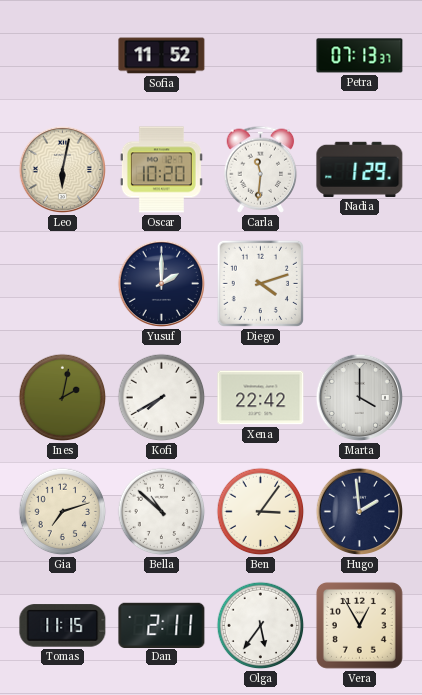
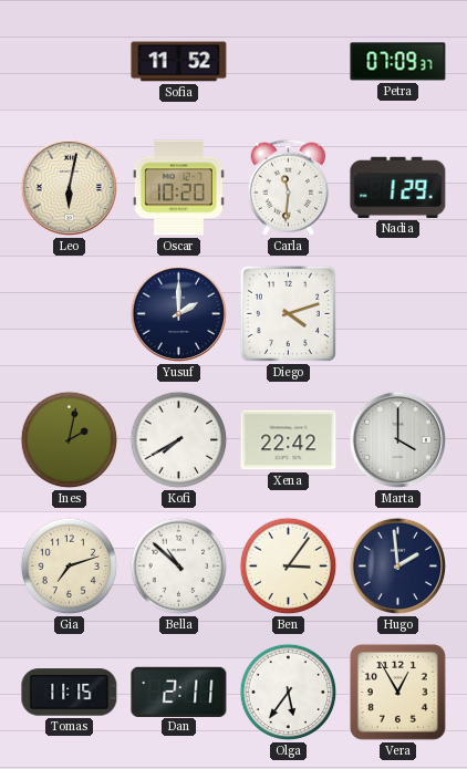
Petra: 07:13 -> 07:09
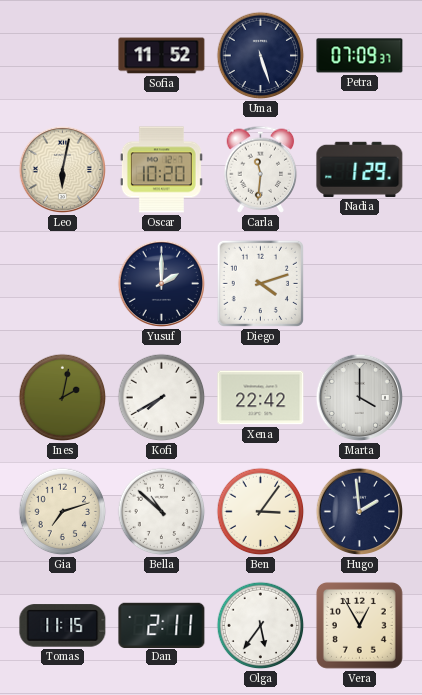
Uma: none -> 5:27
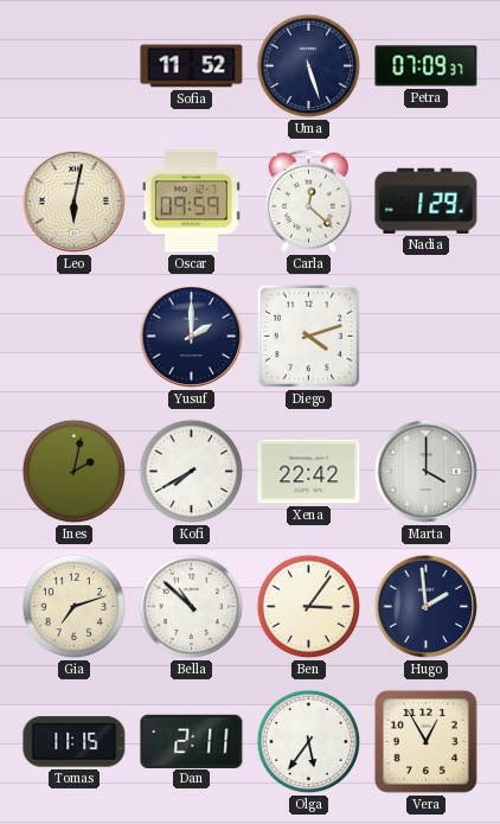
Oscar: 10:20 -> 09:59
Carla: 11:31 -> 12:22
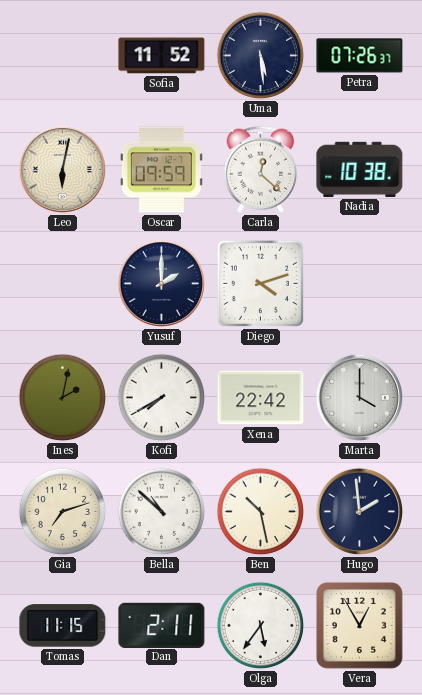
Uma: 5:27 -> 5:29
Petra: 07:09 -> 07:26
Nadia: 1:29 -> 10:38
Ben: 3:06 -> 10:28
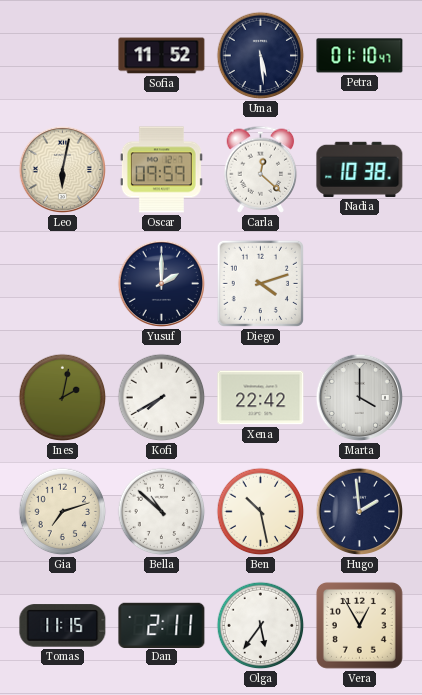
Petra: 07:26 -> 01:10
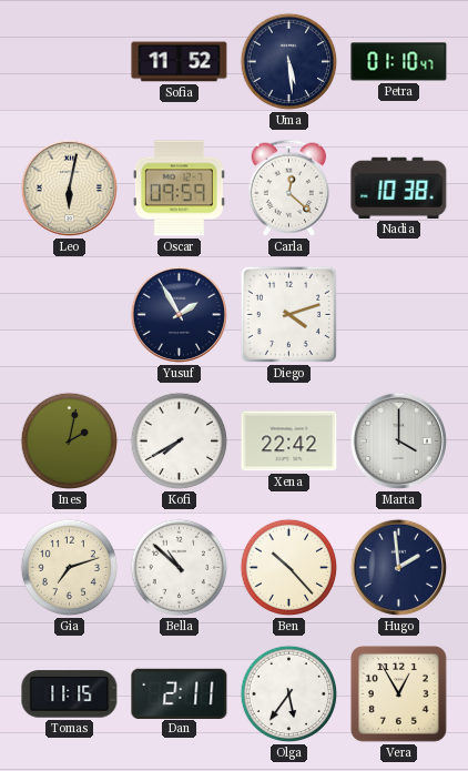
Yusuf: 2:00 -> 1:55
Ben: 10:28 -> 10:23
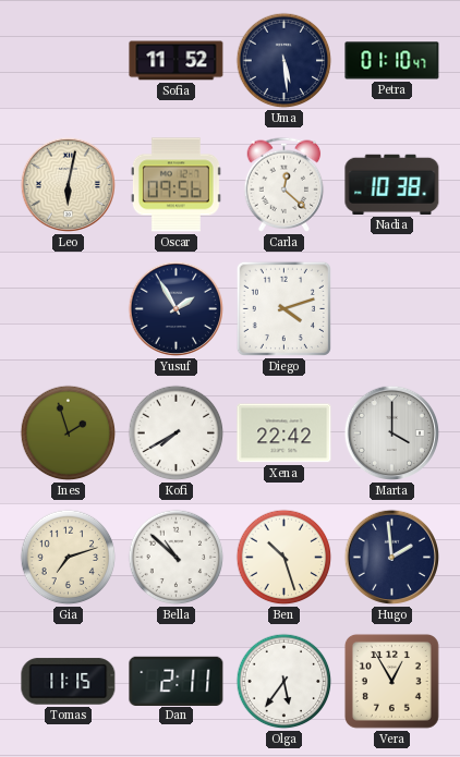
Oscar: 09:59 -> 09:56
Ines: 2:02 -> 1:57
Ben: 10:23 -> 10:27
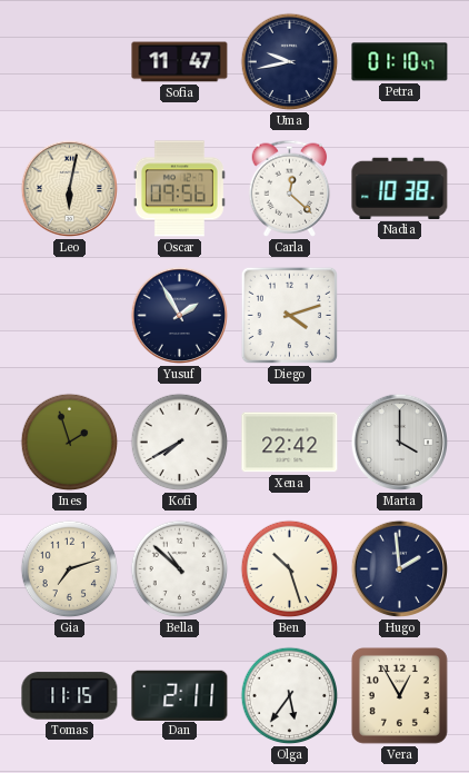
Sofia: 11:52 -> 11:47
Uma: 5:29 -> 9:43
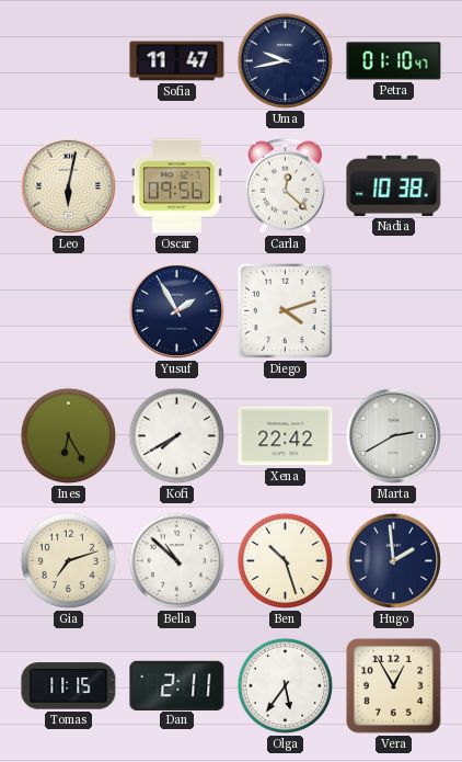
Ines: 1:57 -> 6:25
Marta: 4:00 -> 2:40
